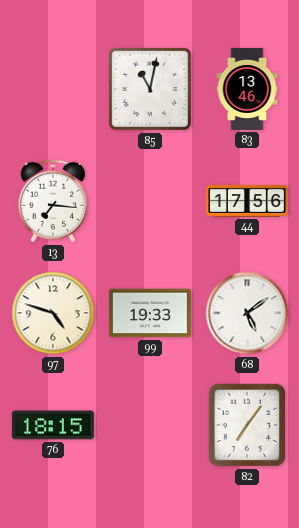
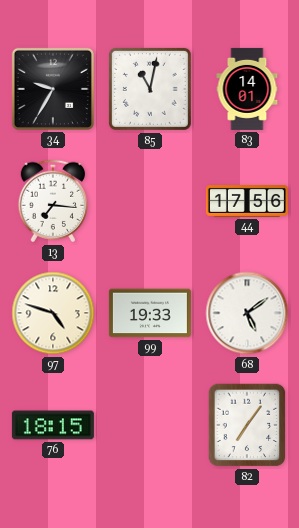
34: none -> 9:35
83: 13:46 -> 14:01
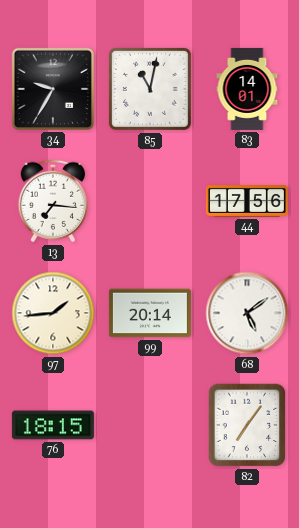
97: 4:48 -> 1:44
99: 19:33 -> 20:14
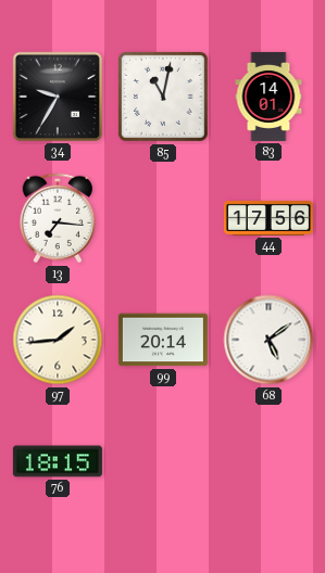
82: 7:06 -> none
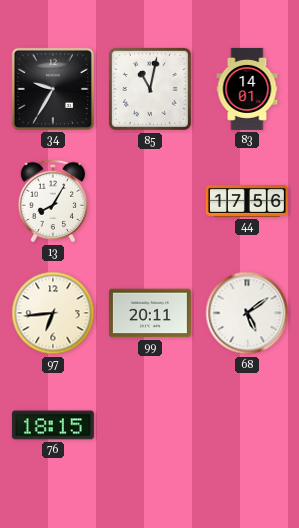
13: 7:16 -> 8:05
97: 1:44 -> 6:44
99: 20:14 -> 20:11
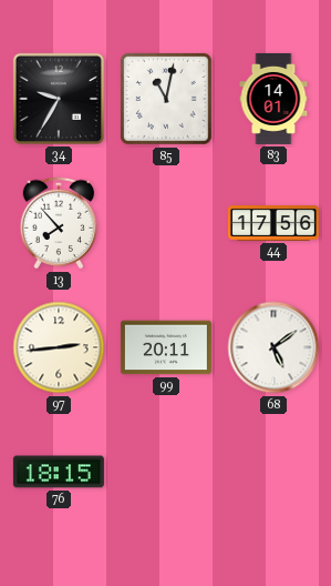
13: 8:05 -> 7:53
97: 6:44 -> 2:44
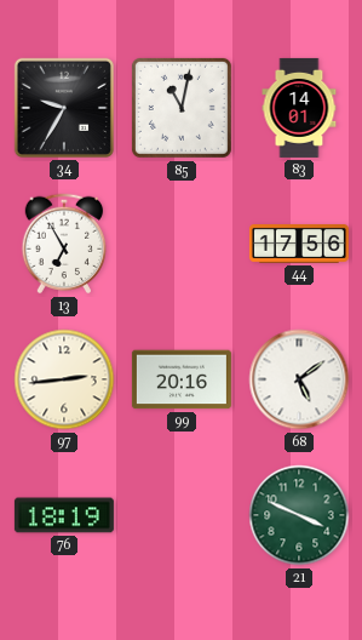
13: 7:53 -> 6:55
99: 20:11 -> 20:16
76: 18:15 -> 18:19
21: none -> 3:49
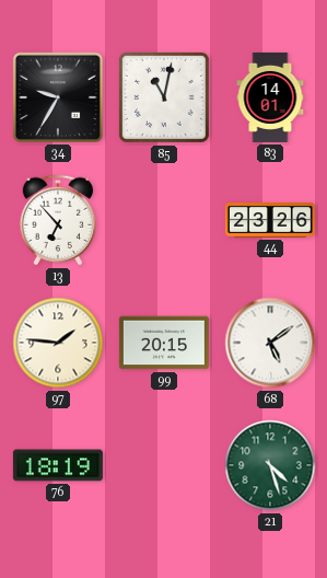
13: 6:55 -> 6:53
44: 17:56 -> 23:26
97: 2:44 -> 1:46
99: 20:16 -> 20:15
21: 3:49 -> 4:27
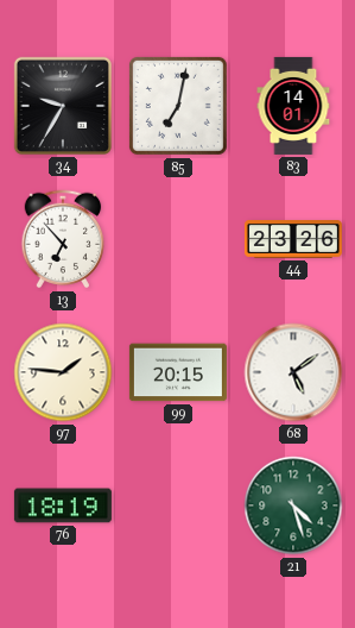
85: 11:02 -> 7:02
